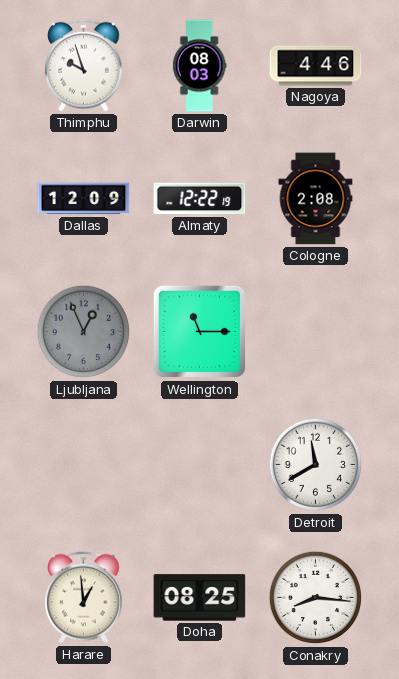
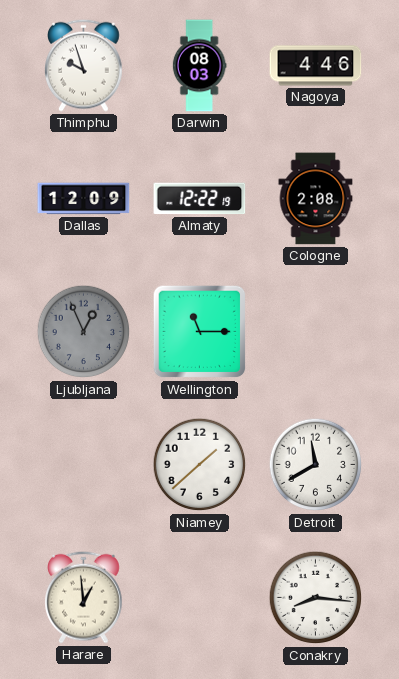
Niamey: none -> 1:38
Doha: 08:25 -> none
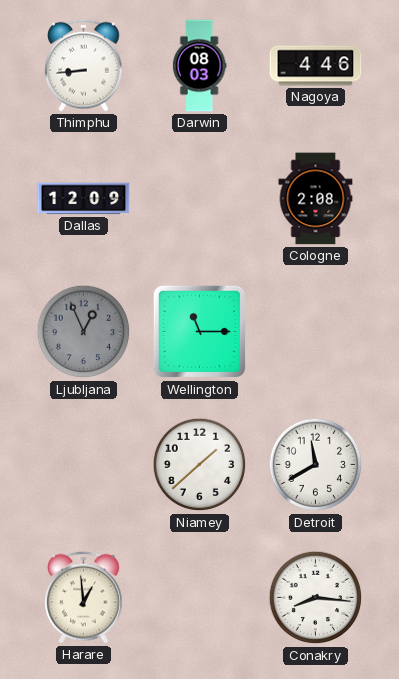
Thimphu: 9:57 -> 8:44
Almaty: 12:22 -> none
